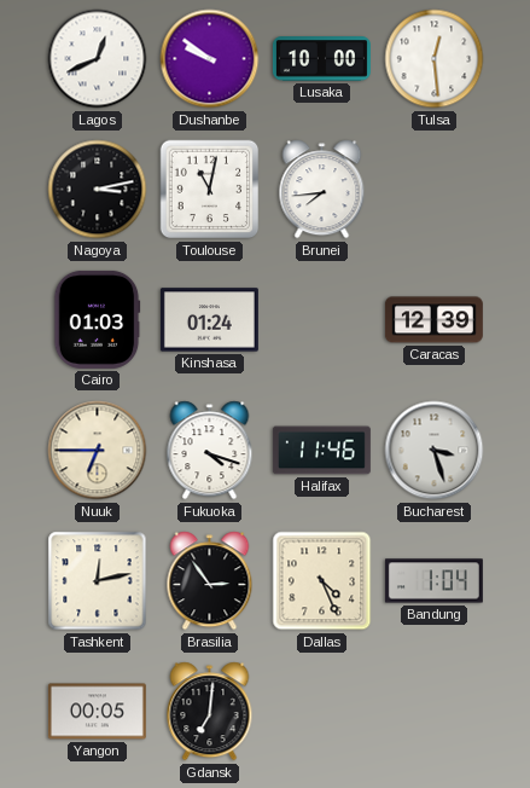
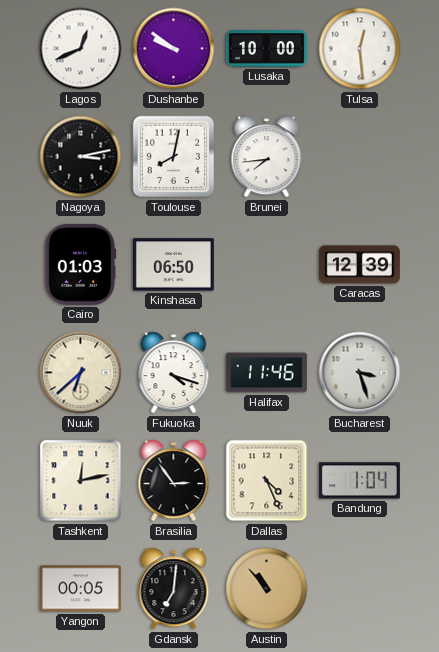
Toulouse: 11:02 -> 8:02
Kinshasa: 01:24 -> 06:50
Nuuk: 6:45 -> 6:38
Austin: none -> 10:53
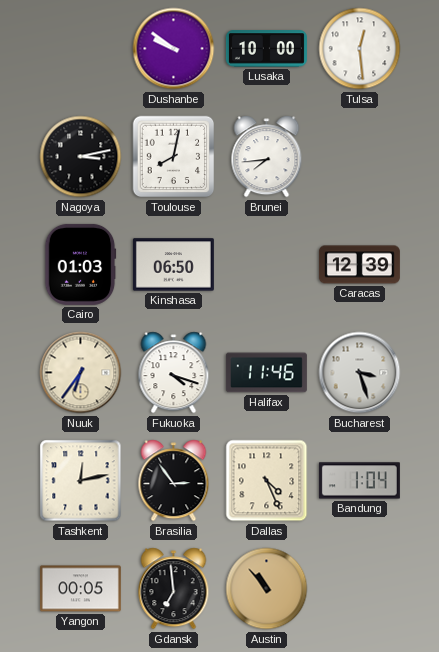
Lagos: 12:41 -> none
Nuuk: 6:38 -> 6:36
Gdansk: 7:01 -> 6:59
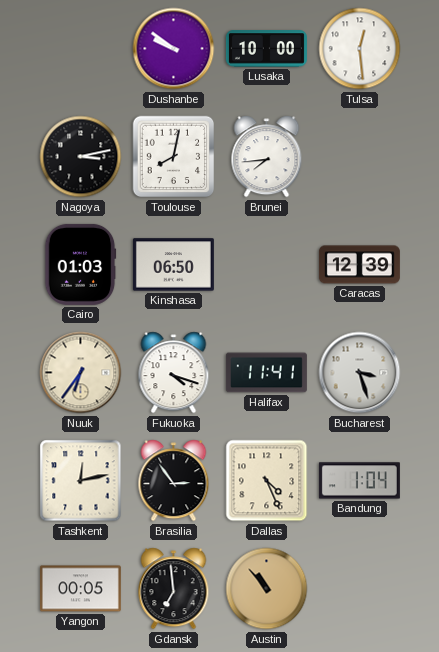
Halifax: 11:46 -> 11:41
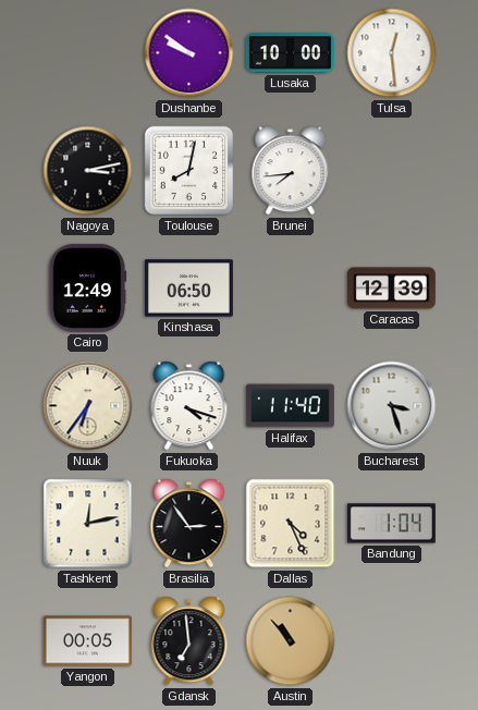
Cairo: 01:03 -> 12:49
Halifax: 11:41 -> 11:40
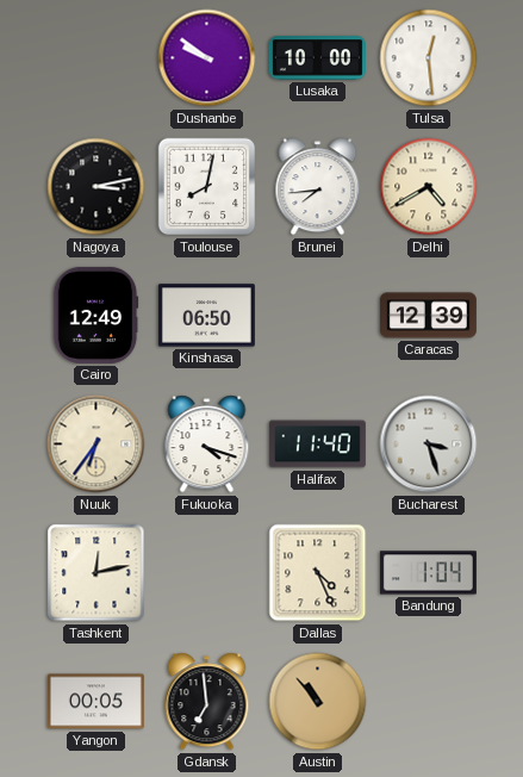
Delhi: none -> 4:40
Brasilia: 2:54 -> none
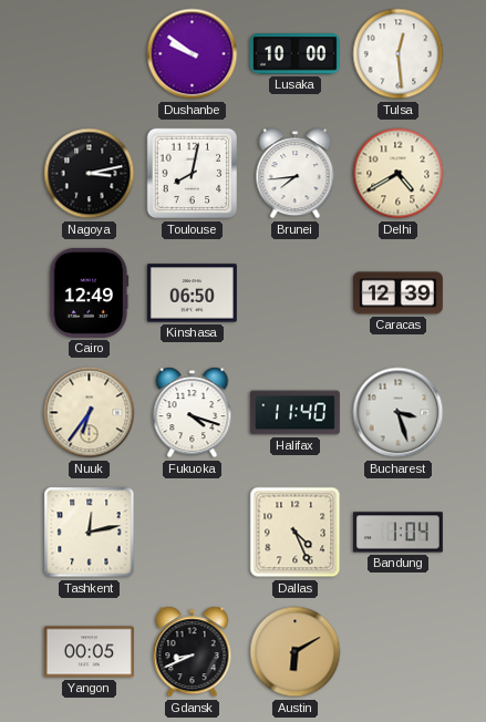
Gdansk: 6:59 -> 8:41
Austin: 10:53 -> 6:10
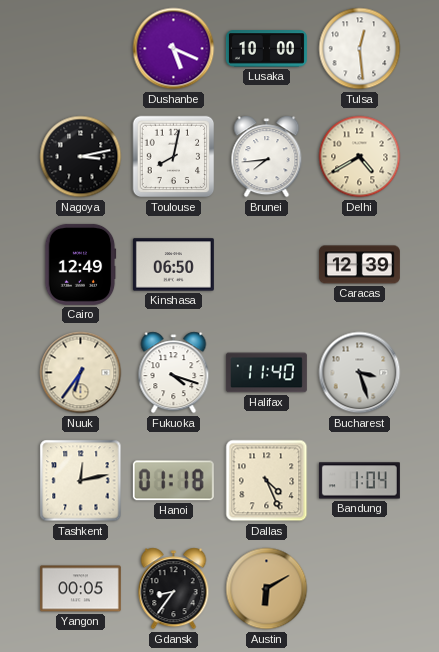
Dushanbe: 9:51 -> 5:19
Hanoi: none -> 01:18
Gdansk: 8:41 -> 8:36
